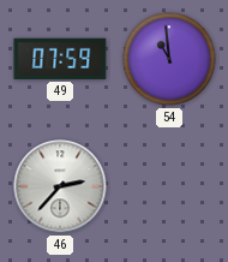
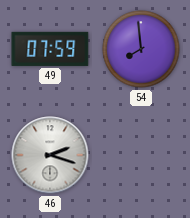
54: 10:59 -> 7:59
46: 2:37 -> 2:18
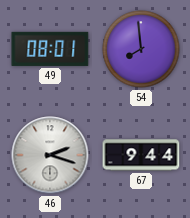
49: 07:59 -> 08:01
67: none -> 9:44
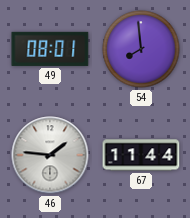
46: 2:18 -> 1:46
67: 9:44 -> 11:44
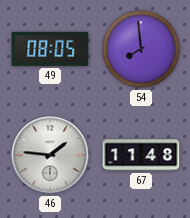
49: 08:01 -> 08:05
67: 11:44 -> 11:48
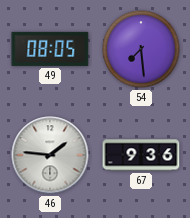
54: 7:59 -> 7:29
67: 11:48 -> 9:36
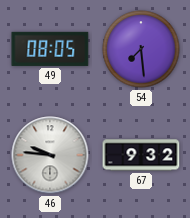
46: 1:46 -> 9:46
67: 9:36 -> 9:32
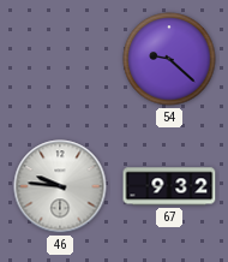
49: 08:05 -> none
54: 7:29 -> 9:22
